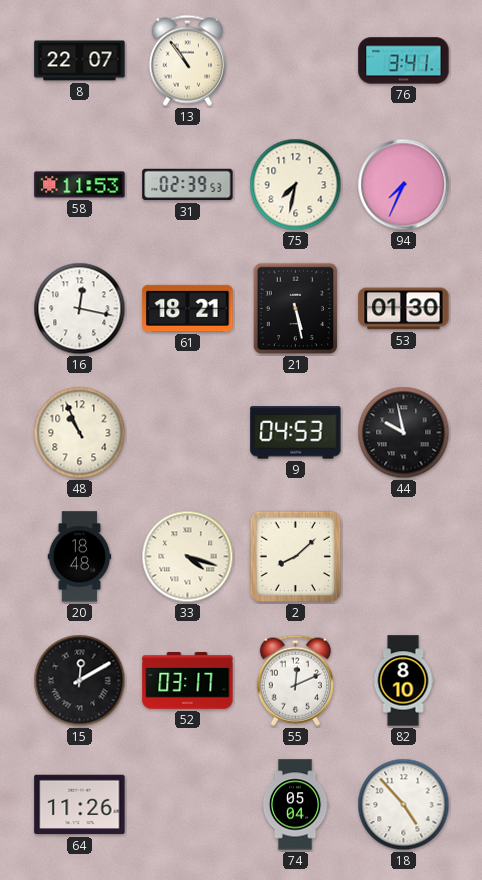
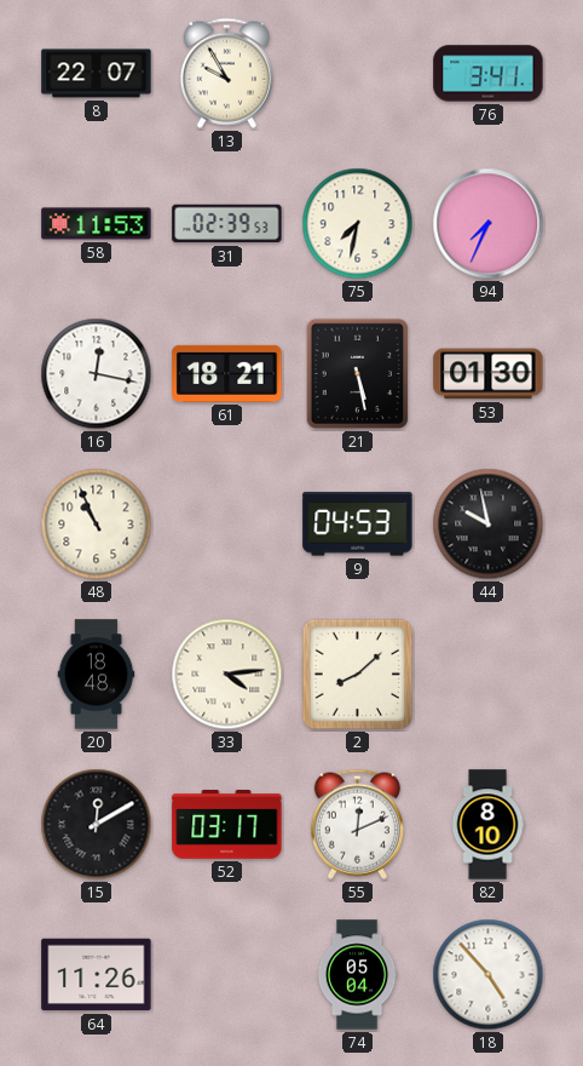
13: 10:54 -> 9:55
33: 4:18 -> 4:14
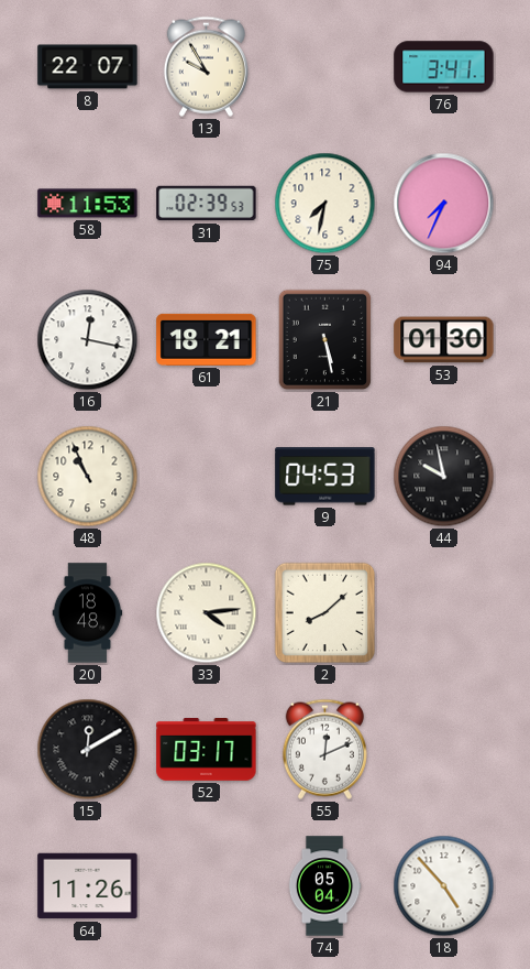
82: 8:10 -> none
